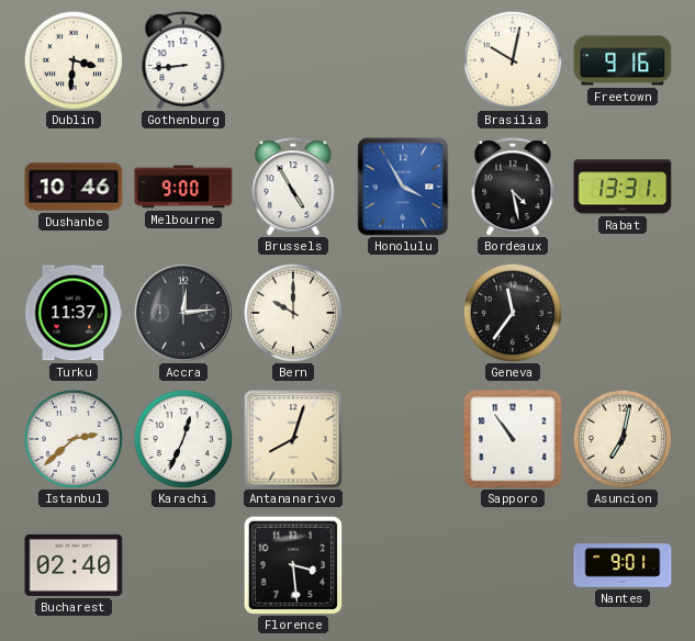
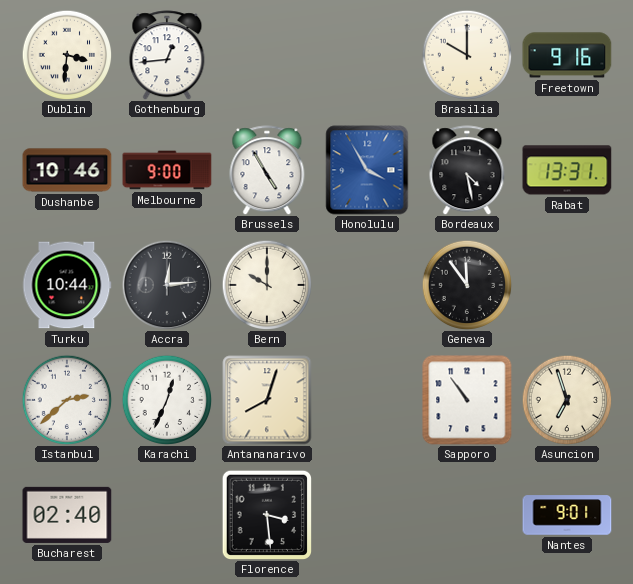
Gothenburg: 8:44 -> 12:44
Brasilia: 10:02 -> 10:00
Turku: 11:37 -> 10:44
Geneva: 11:36 -> 11:54
Asuncion: 7:02 -> 6:57
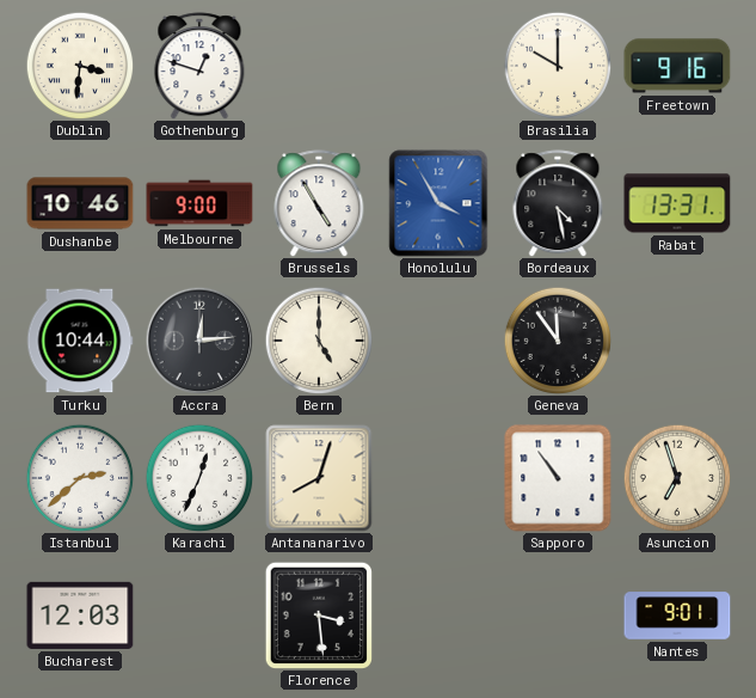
Gothenburg: 12:44 -> 12:48
Bern: 10:00 -> 5:00
Bucharest: 02:40 -> 12:03
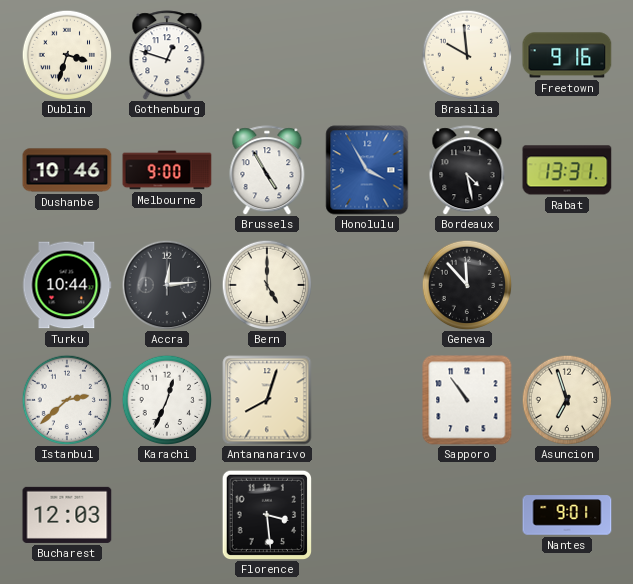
Dublin: 3:31 -> 3:33
Brasilia: 10:00 -> 9:59
Geneva: 11:54 -> 11:53
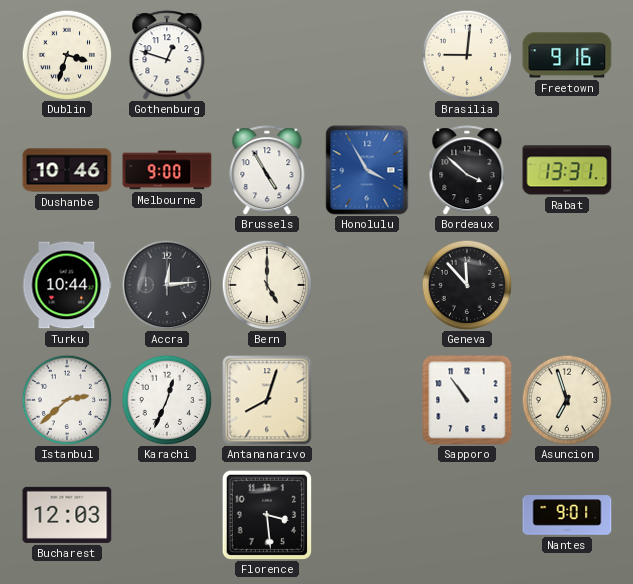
Brasilia: 9:59 -> 9:01
Bordeaux: 4:28 -> 3:52
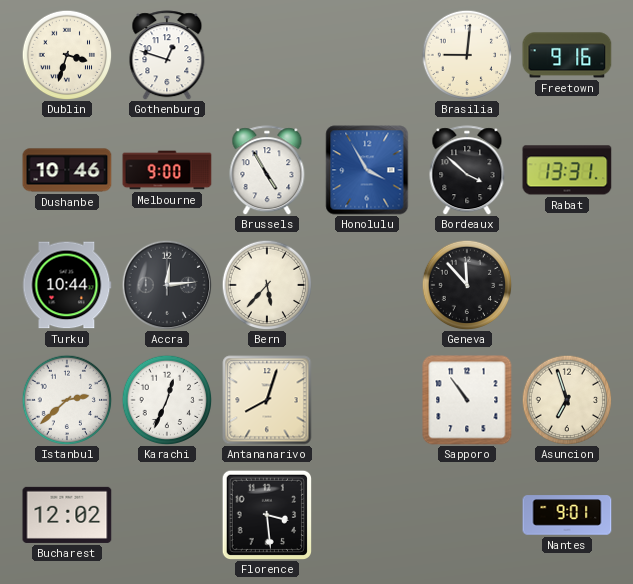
Bern: 5:00 -> 5:37
Bucharest: 12:03 -> 12:02
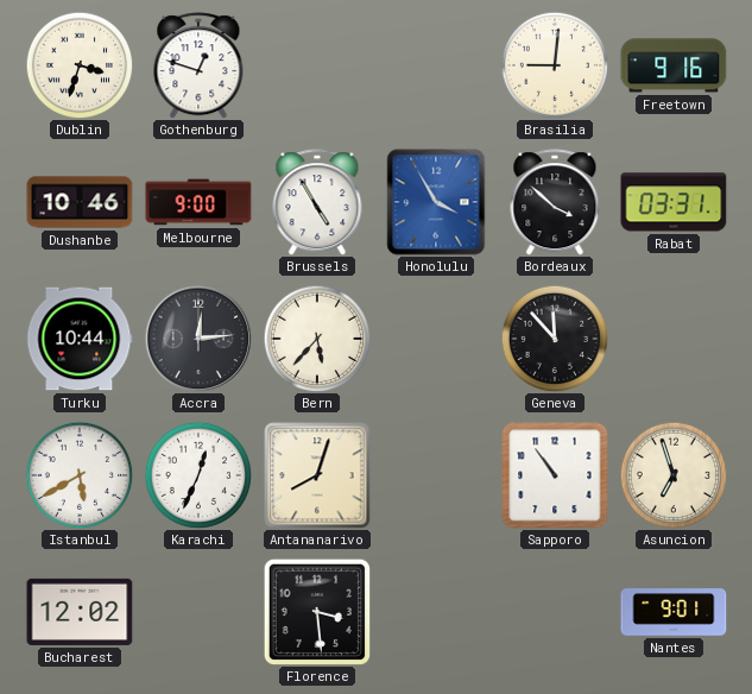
Rabat: 13:31 -> 03:31
Istanbul: 2:38 -> 5:40
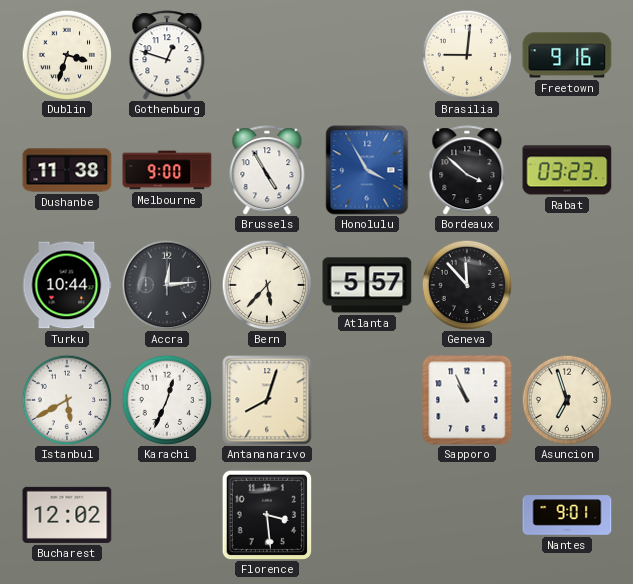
Dushanbe: 10:46 -> 11:38
Rabat: 03:31 -> 03:23
Atlanta: none -> 5:57
Sapporo: 10:54 -> 10:56
